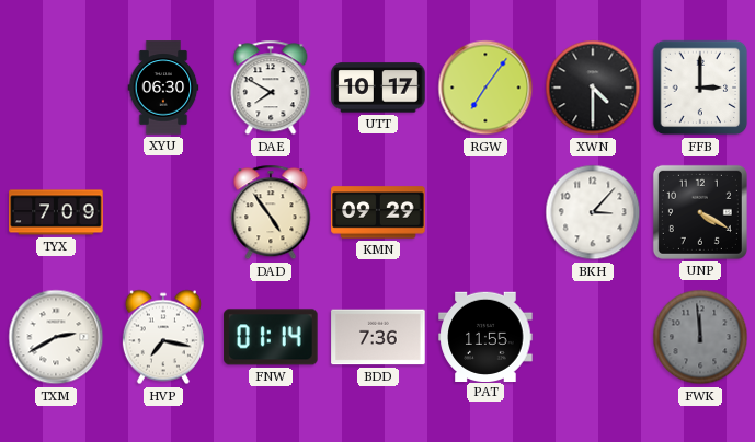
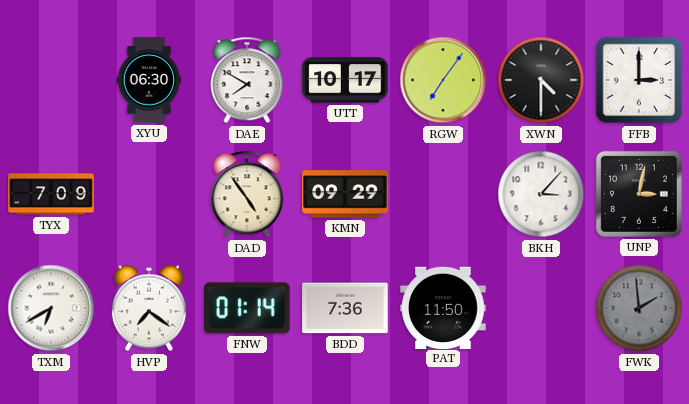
UNP: 4:20 -> 3:02
TXM: 2:40 -> 6:40
HVP: 7:17 -> 7:21
PAT: 11:55 -> 11:50
FWK: 11:59 -> 1:59
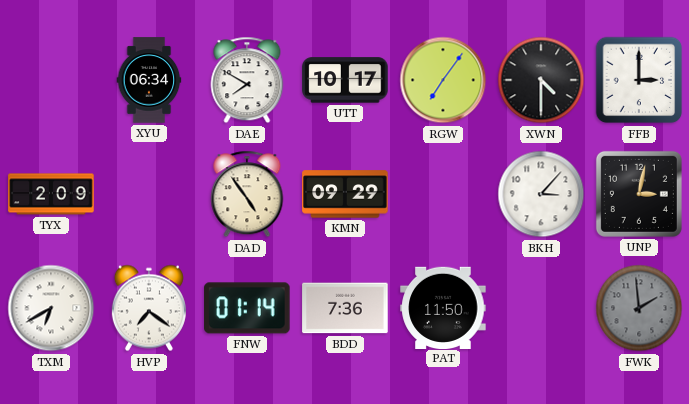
XYU: 06:30 -> 06:34
TYX: 7:09 -> 2:09
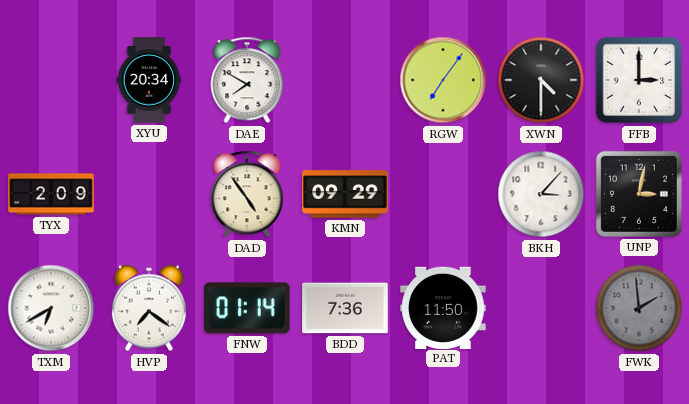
XYU: 06:34 -> 20:34
UTT: 10:17 -> none
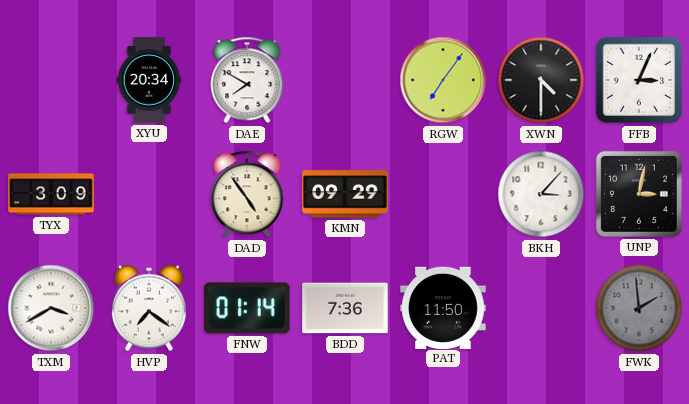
FFB: 3:00 -> 3:04
TYX: 2:09 -> 3:09
TXM: 6:40 -> 3:40
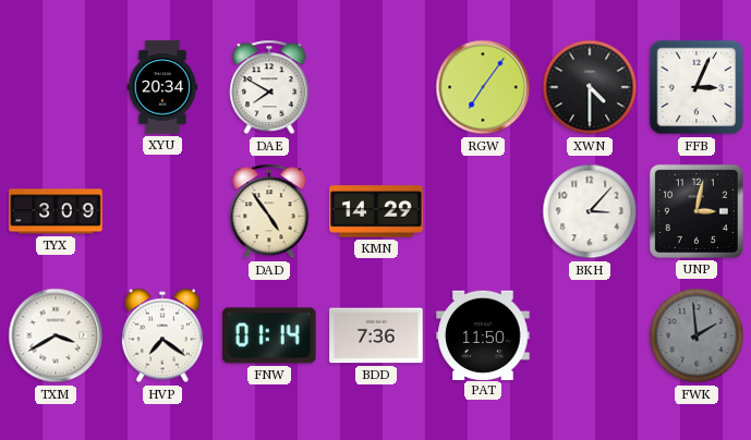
KMN: 09:29 -> 14:29
